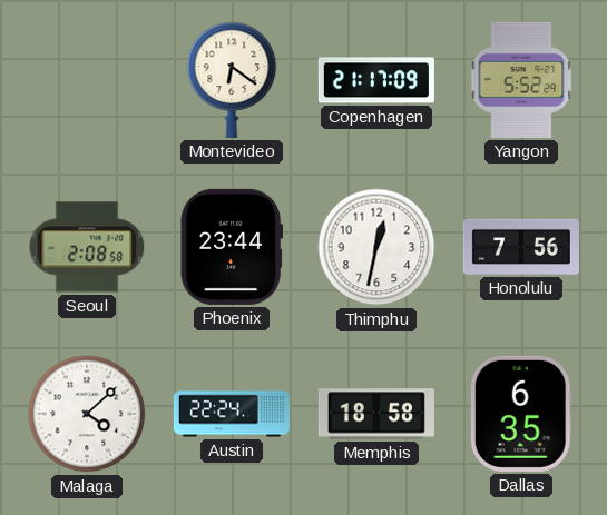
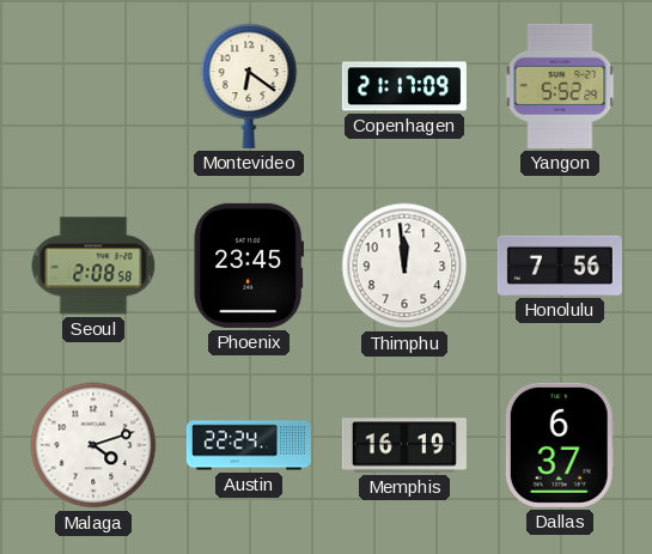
Phoenix: 23:44 -> 23:45
Thimphu: 12:32 -> 11:59
Malaga: 4:08 -> 4:12
Memphis: 18:58 -> 16:19
Dallas: 6:35 -> 6:37
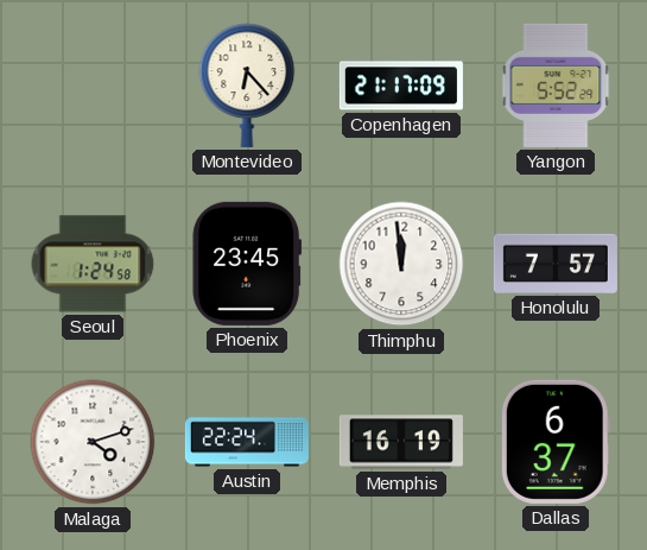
Montevideo: 6:21 -> 6:23
Seoul: 2:08 -> 1:24
Honolulu: 7:56 -> 7:57
